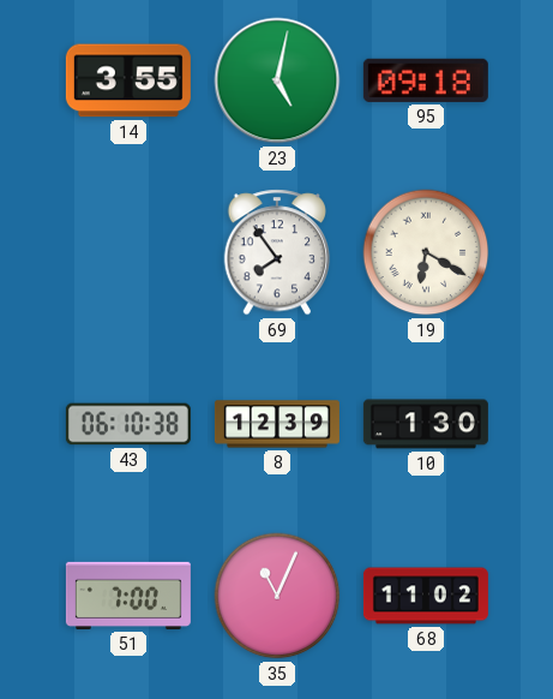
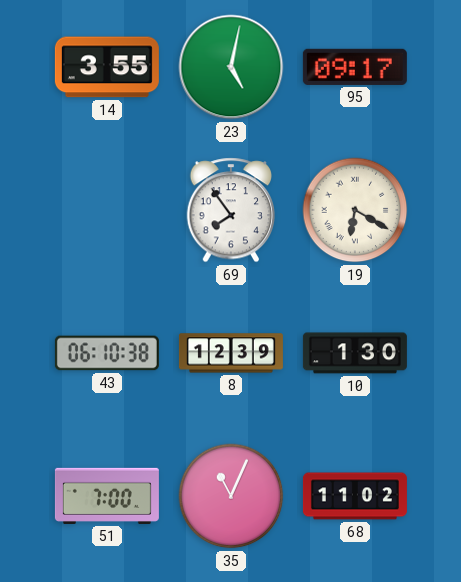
95: 09:18 -> 09:17
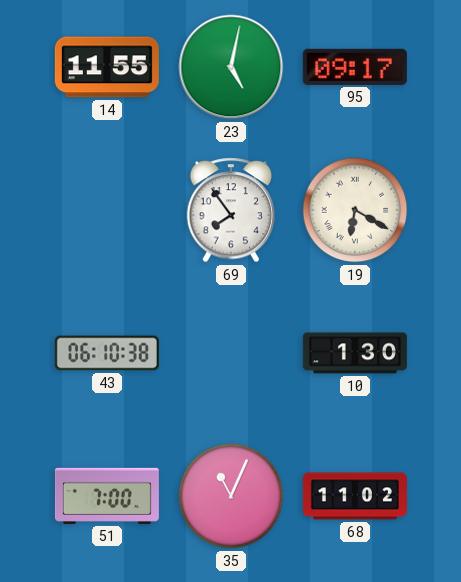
14: 3:55 -> 11:55
8: 12:39 -> none
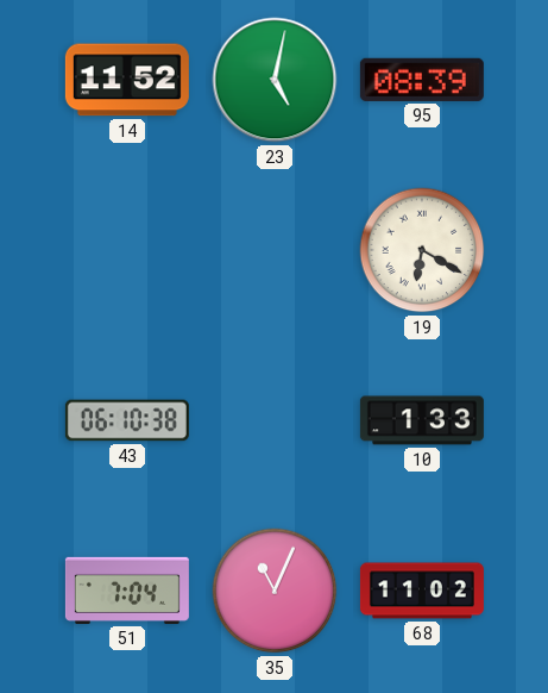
14: 11:55 -> 11:52
95: 09:17 -> 08:39
69: 7:54 -> none
10: 1:30 -> 1:33
51: 7:00 -> 7:04
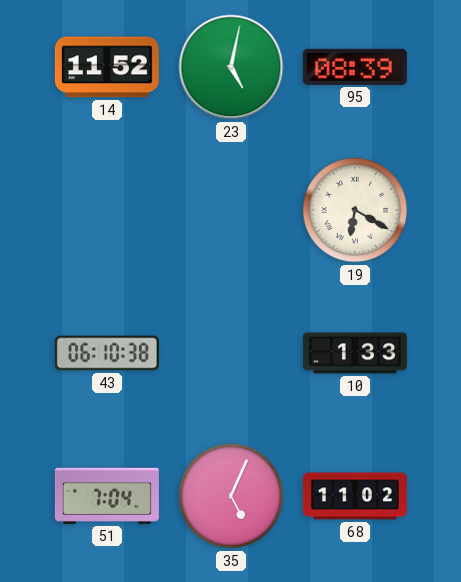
35: 11:04 -> 5:04
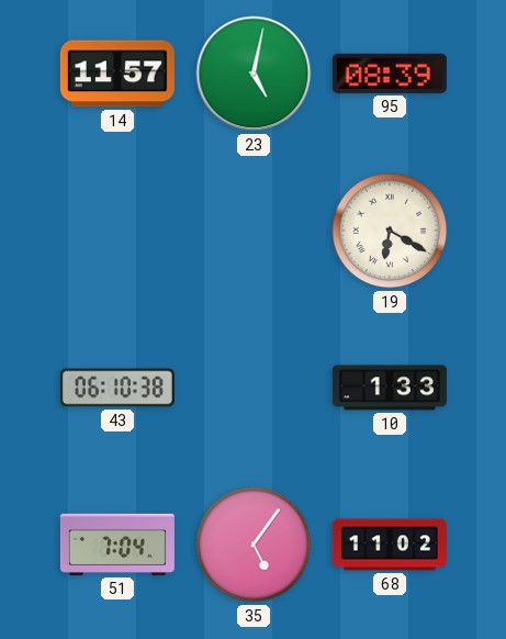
14: 11:52 -> 11:57
35: 5:04 -> 5:06
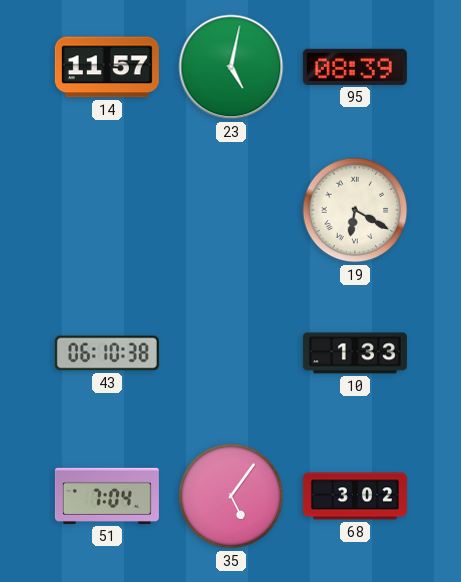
68: 11:02 -> 3:02
